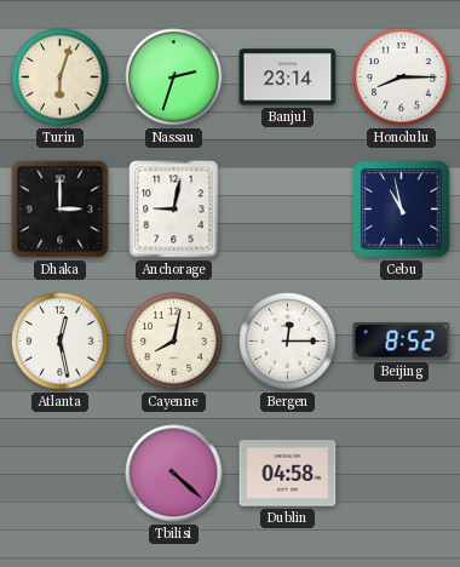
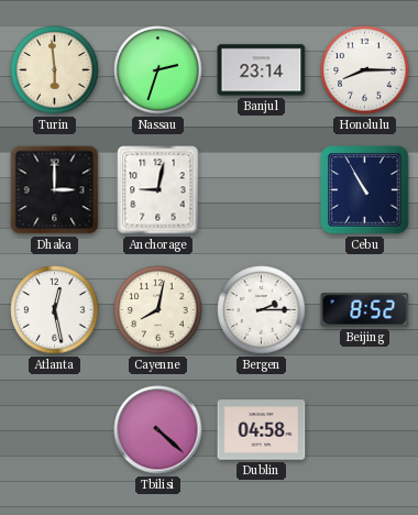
Turin: 6:03 -> 5:59
Cebu: 10:58 -> 10:55
Bergen: 12:15 -> 2:15
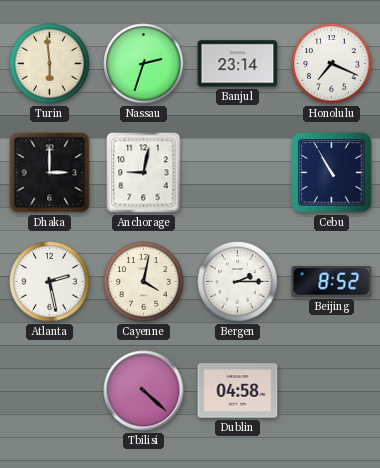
Honolulu: 8:15 -> 7:19
Atlanta: 12:28 -> 2:28
Cayenne: 8:02 -> 4:02
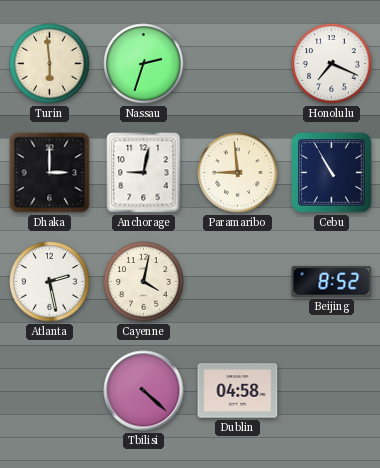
Banjul: 23:14 -> none
Paramaribo: none -> 8:59
Bergen: 2:15 -> none
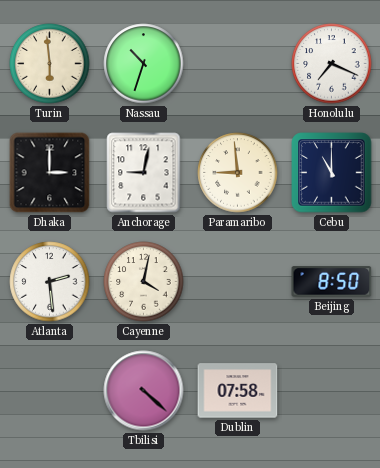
Nassau: 2:33 -> 10:33
Cebu: 10:55 -> 11:00
Atlanta: 2:28 -> 2:29
Beijing: 8:52 -> 8:50
Dublin: 04:58 -> 07:58
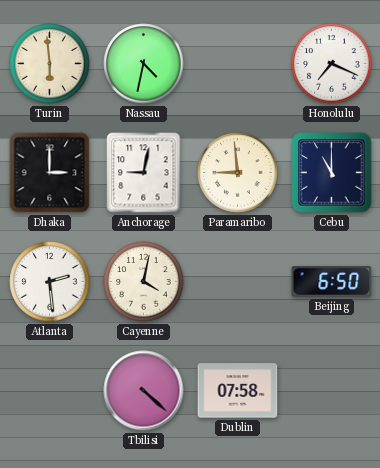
Nassau: 10:33 -> 4:32
Beijing: 8:50 -> 6:50
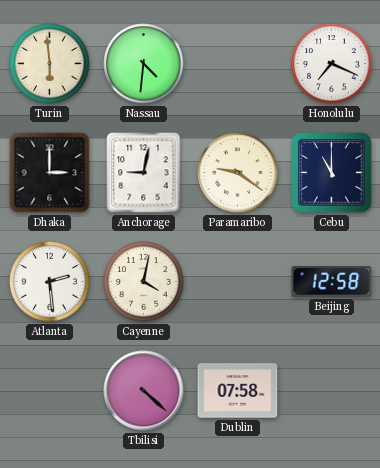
Nassau: 4:32 -> 4:31
Paramaribo: 8:59 -> 9:21
Beijing: 6:50 -> 12:58
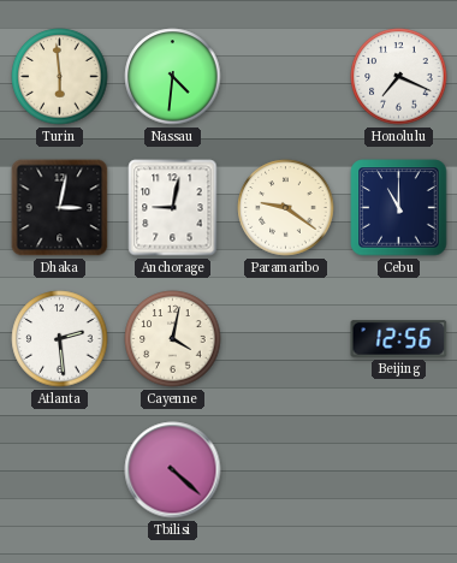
Dhaka: 3:00 -> 3:02
Beijing: 12:58 -> 12:56
Dublin: 07:58 -> none
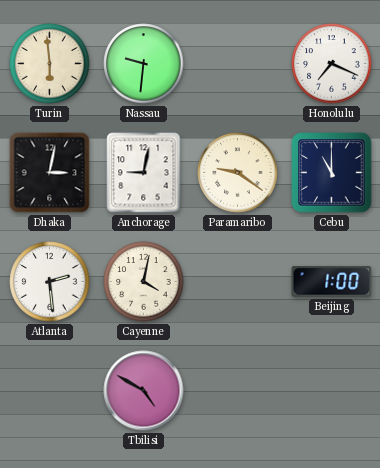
Nassau: 4:31 -> 9:31
Beijing: 12:56 -> 1:00
Tbilisi: 4:22 -> 4:50
